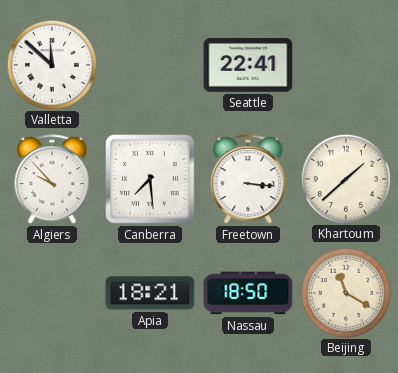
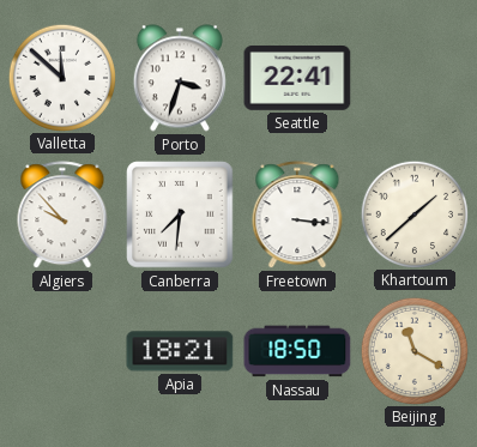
Porto: none -> 3:33
Canberra: 7:29 -> 7:31
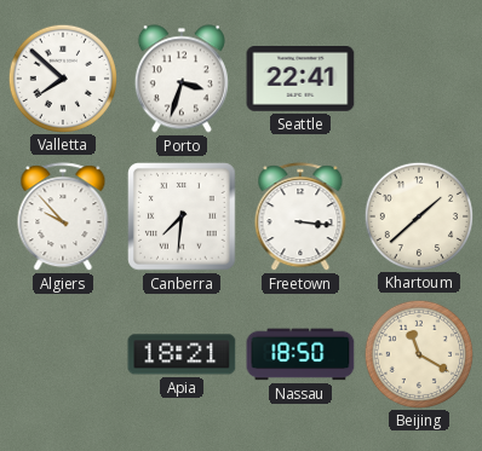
Valletta: 11:52 -> 7:52
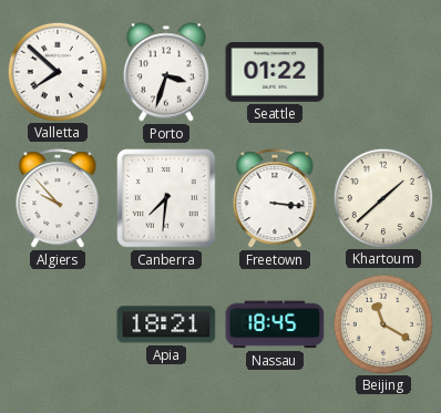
Seattle: 22:41 -> 01:22
Nassau: 18:50 -> 18:45
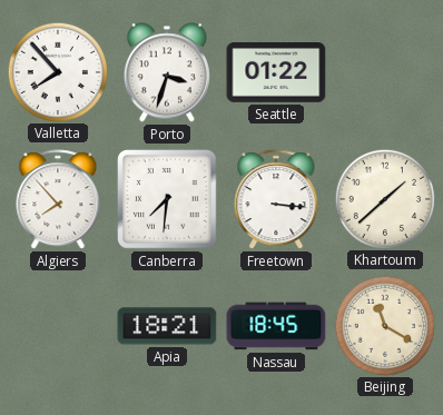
Valletta: 7:52 -> 7:53
Algiers: 9:53 -> 7:53
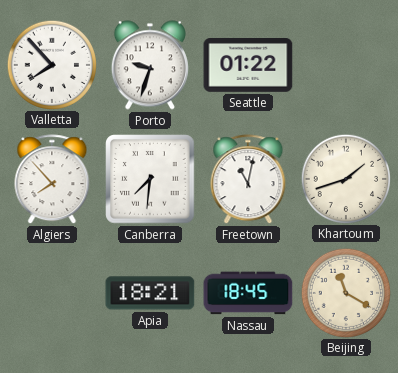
Porto: 3:33 -> 9:33
Freetown: 3:16 -> 11:02
Khartoum: 1:38 -> 1:42
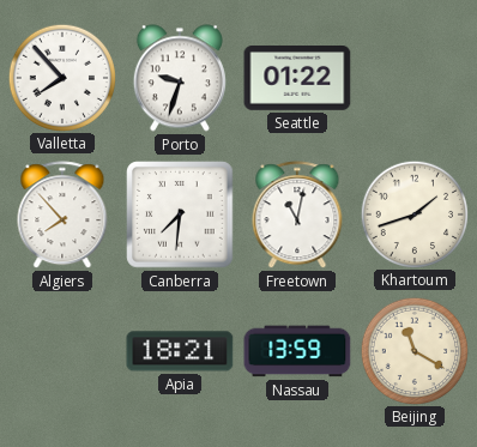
Nassau: 18:45 -> 13:59
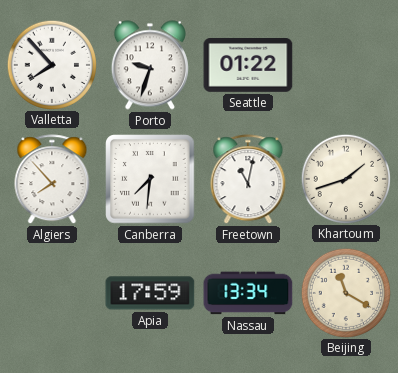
Apia: 18:21 -> 17:59
Nassau: 13:59 -> 13:34
